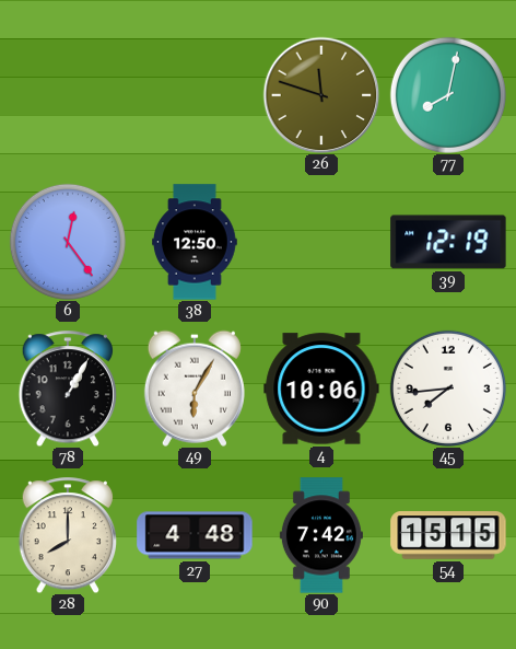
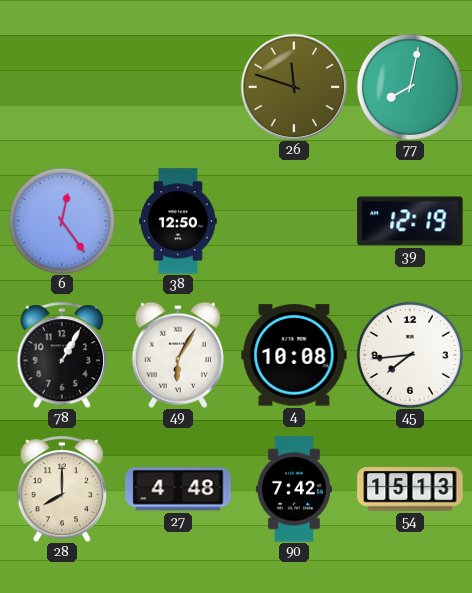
4: 10:06 -> 10:08
54: 15:15 -> 15:13
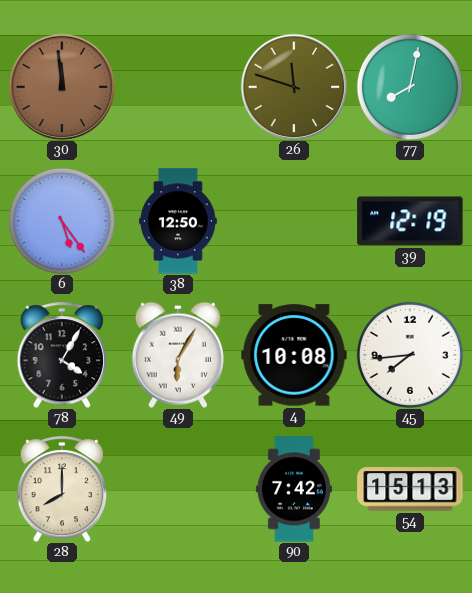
30: none -> 11:59
6: 12:24 -> 5:24
78: 1:05 -> 4:05
27: 4:48 -> none
